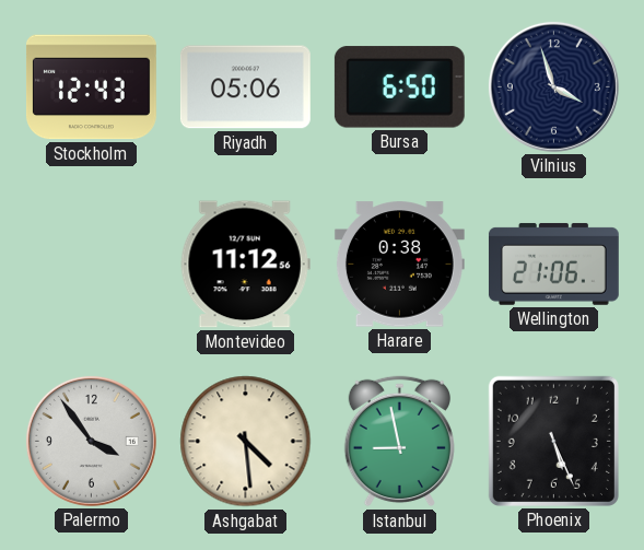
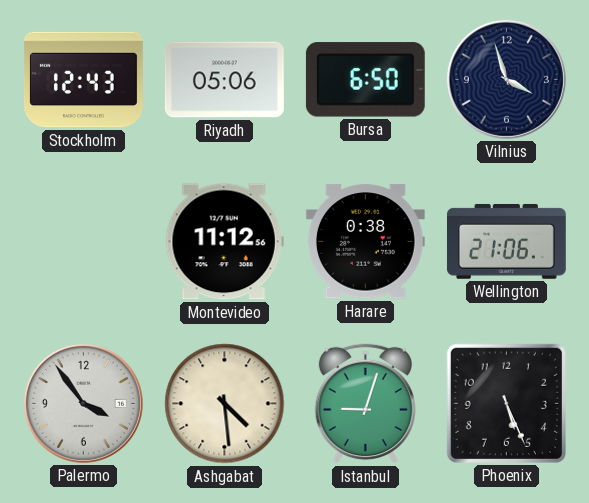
Istanbul: 8:58 -> 9:03
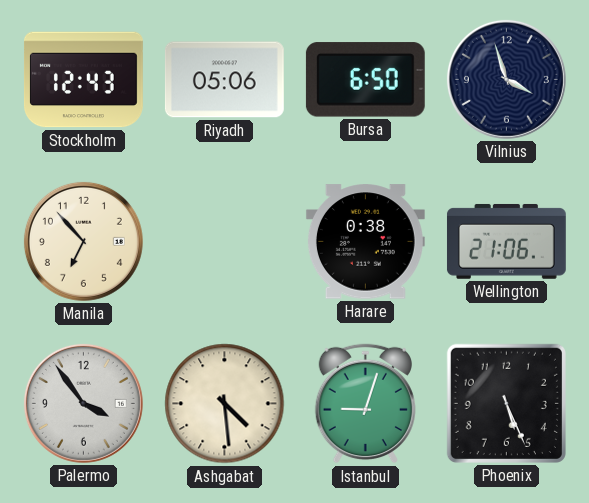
Manila: none -> 6:53
Montevideo: 11:12 -> none
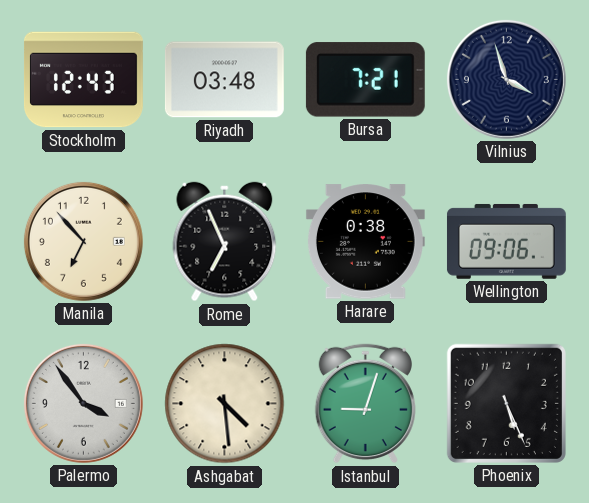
Riyadh: 05:06 -> 03:48
Bursa: 6:50 -> 7:21
Rome: none -> 6:56
Wellington: 21:06 -> 09:06
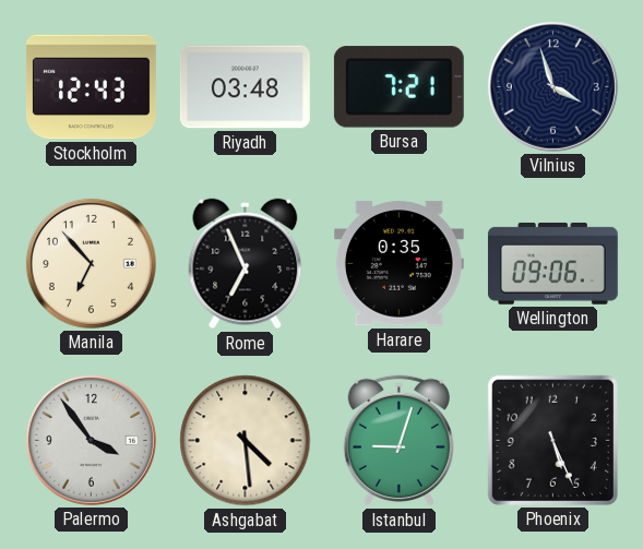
Harare: 0:38 -> 0:35
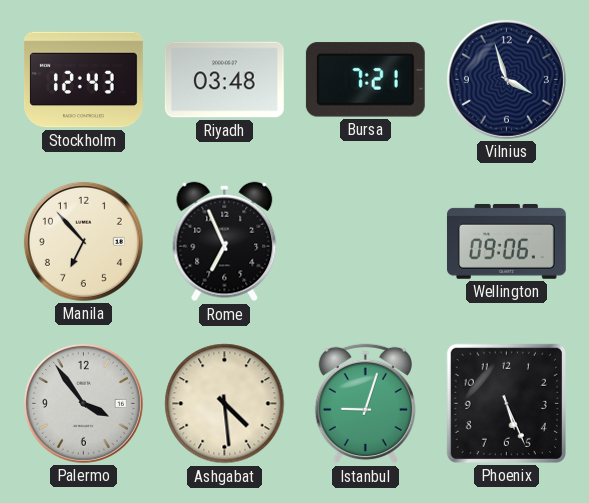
Harare: 0:35 -> none
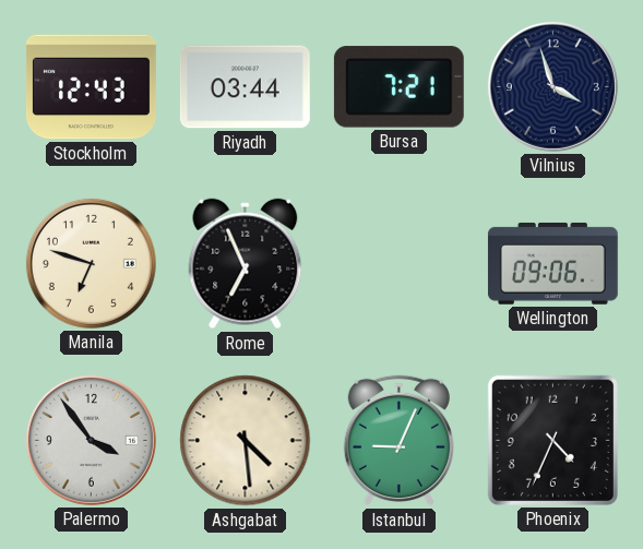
Riyadh: 03:48 -> 03:44
Manila: 6:53 -> 6:48
Istanbul: 9:03 -> 9:04
Phoenix: 5:26 -> 4:34
